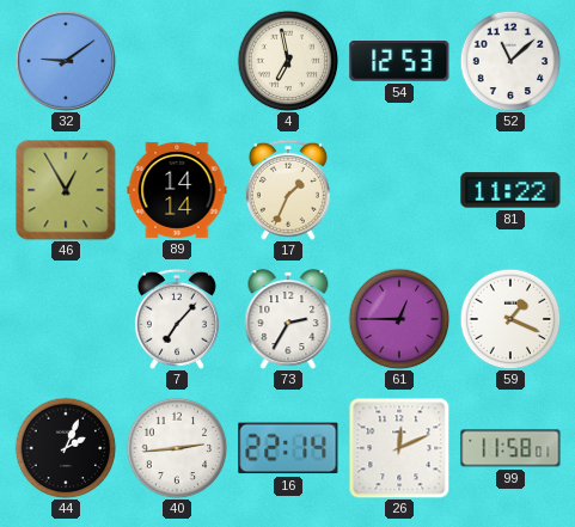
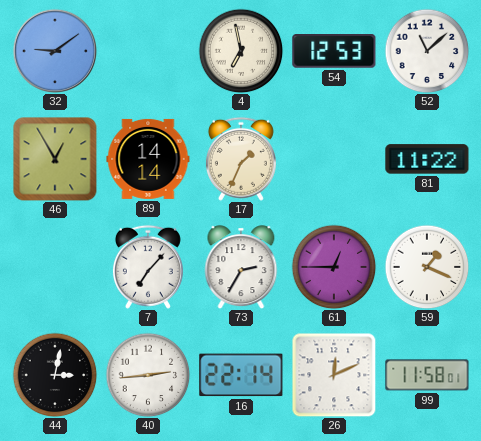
44: 2:04 -> 3:02
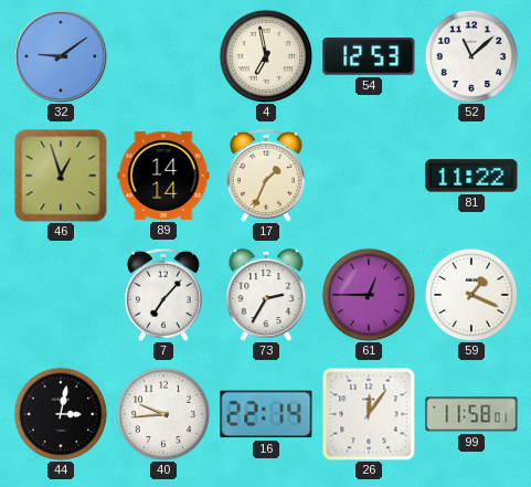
46: 12:55 -> 12:57
40: 2:44 -> 9:44
26: 12:11 -> 12:06
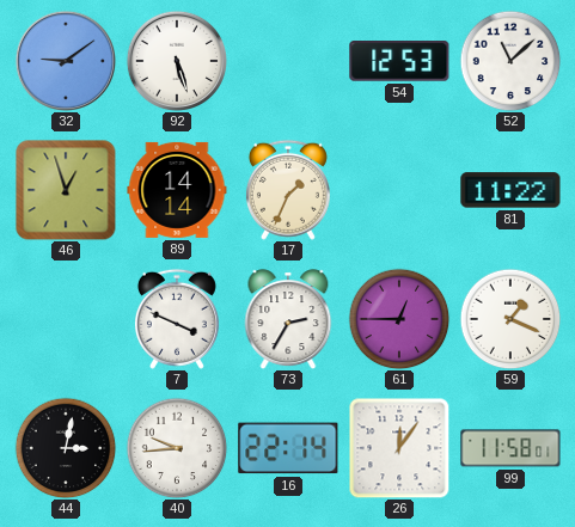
92: none -> 5:27
4: 6:58 -> none
7: 7:07 -> 3:49
